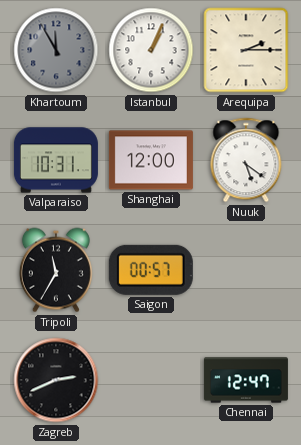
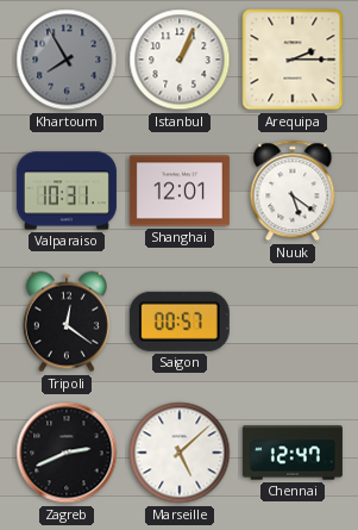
Khartoum: 11:55 -> 7:55
Shanghai: 12:00 -> 12:01
Tripoli: 11:35 -> 12:21
Marseille: none -> 5:08
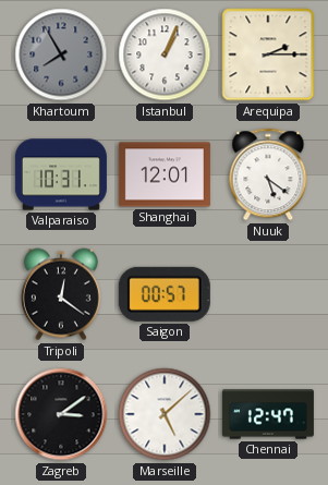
Zagreb: 2:41 -> 3:09
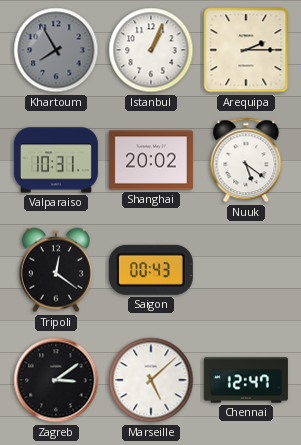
Shanghai: 12:01 -> 20:02
Saigon: 00:57 -> 00:43
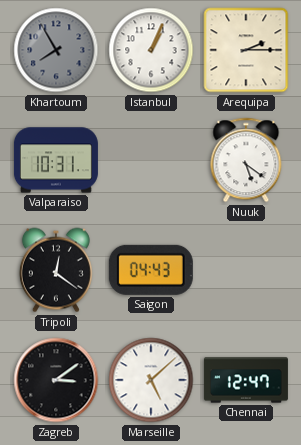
Shanghai: 20:02 -> none
Saigon: 00:43 -> 04:43
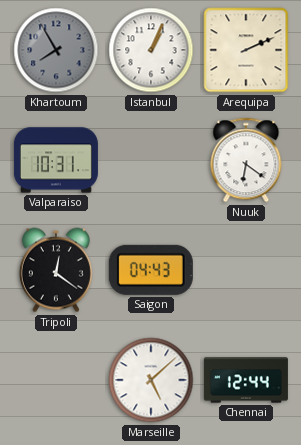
Arequipa: 2:15 -> 2:11
Nuuk: 5:21 -> 6:21
Zagreb: 3:09 -> none
Chennai: 12:47 -> 12:44
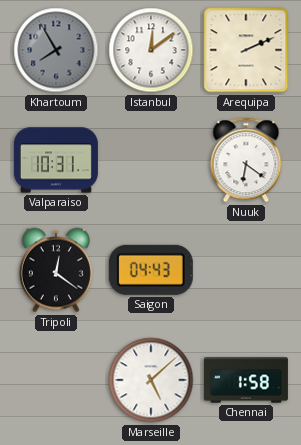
Istanbul: 1:04 -> 12:09
Chennai: 12:44 -> 1:58
